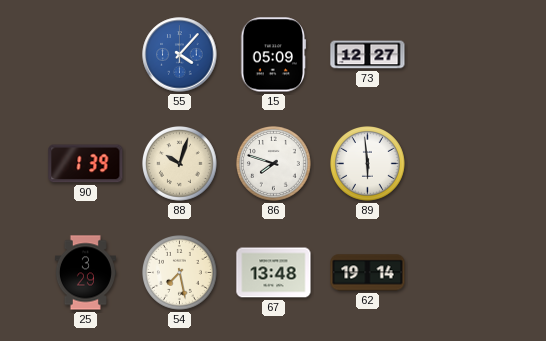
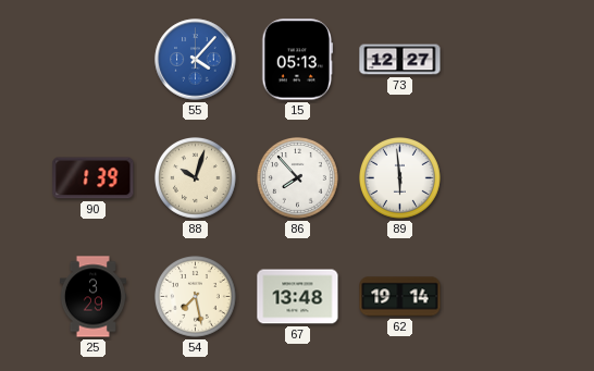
15: 05:09 -> 05:13
86: 7:48 -> 7:53
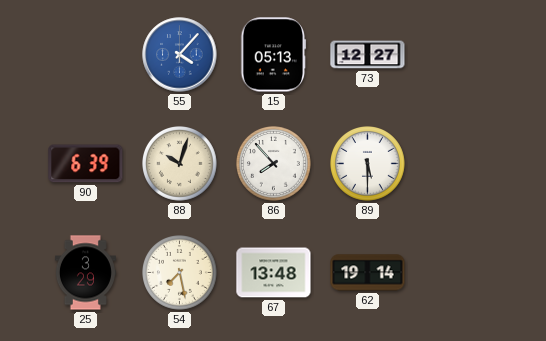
90: 1:39 -> 6:39
89: 5:59 -> 5:30
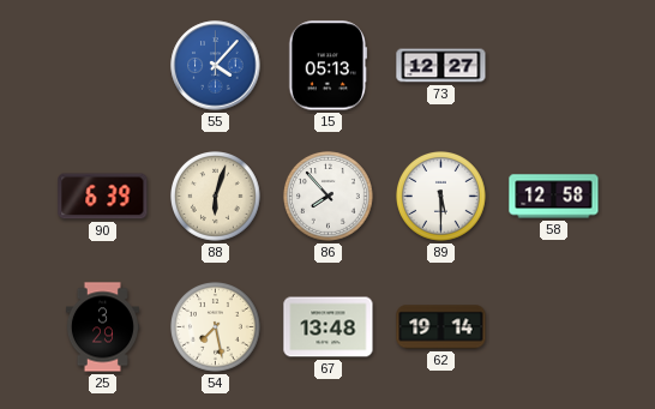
88: 10:03 -> 6:03
58: none -> 12:58
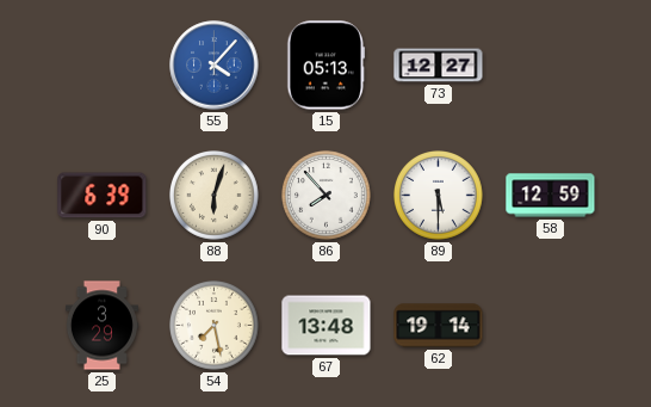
58: 12:58 -> 12:59
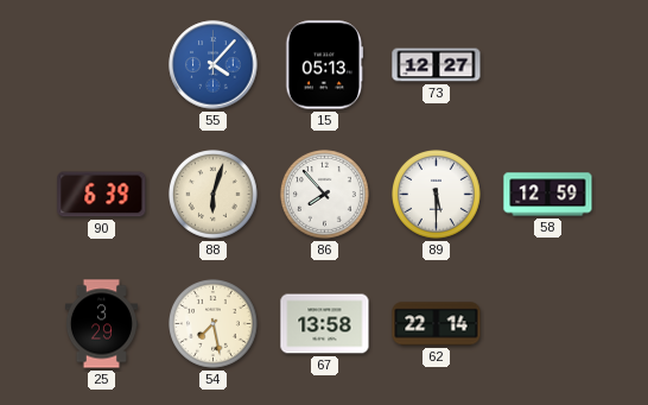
67: 13:48 -> 13:58
62: 19:14 -> 22:14
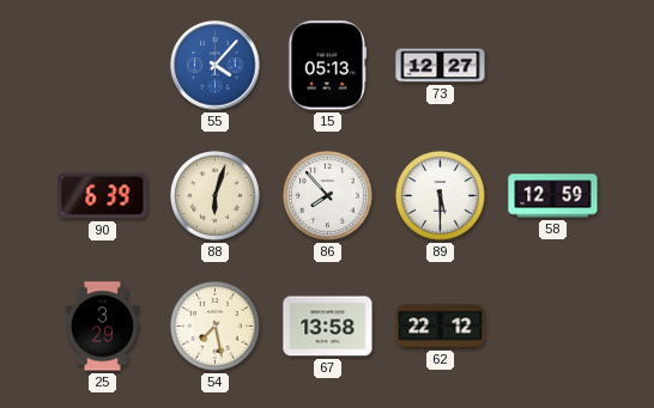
62: 22:14 -> 22:12
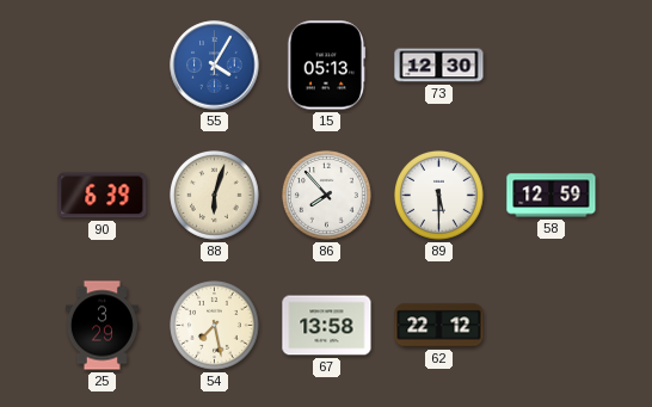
55: 4:07 -> 4:05
73: 12:27 -> 12:30
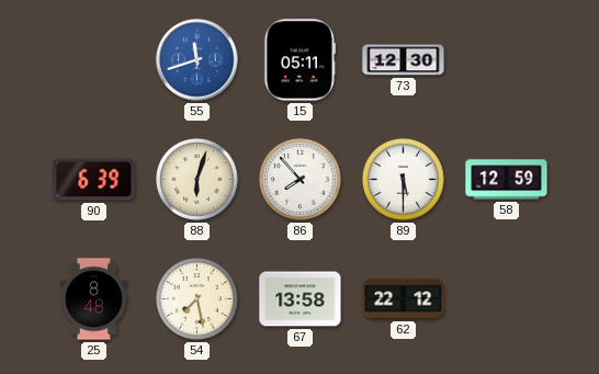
55: 4:05 -> 11:42
15: 05:13 -> 05:11
25: 3:29 -> 8:48
